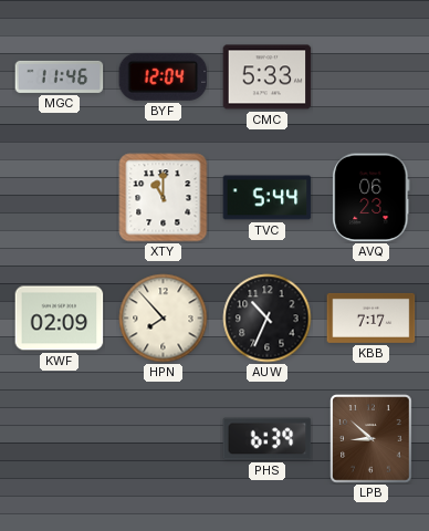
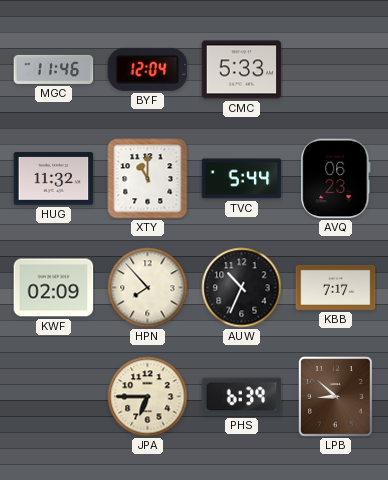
HUG: none -> 11:32
JPA: none -> 6:45
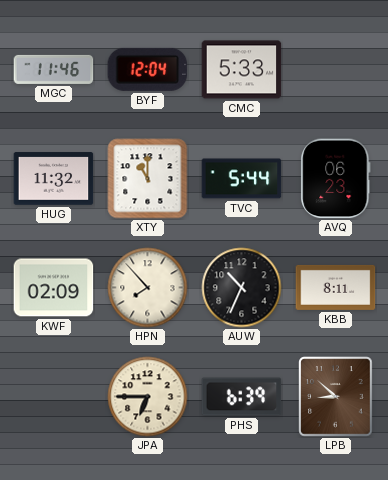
KBB: 7:17 -> 8:11
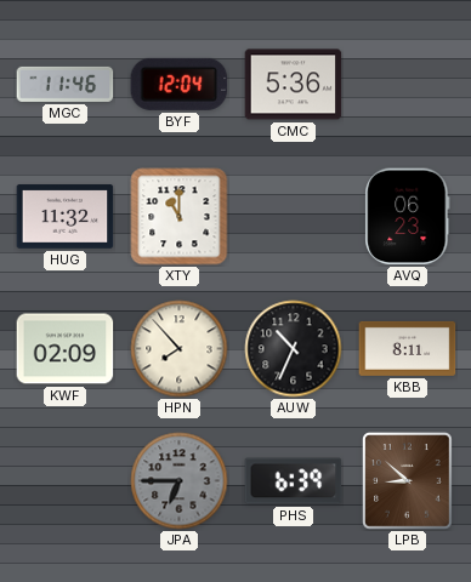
CMC: 5:33 -> 5:36
TVC: 5:44 -> none
JPA dial: cream -> grey
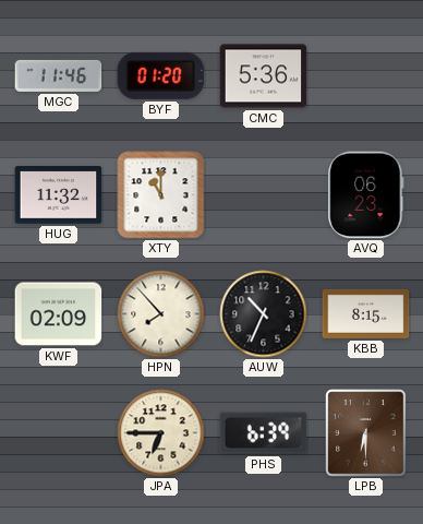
BYF: 12:04 -> 01:20
KBB: 8:11 -> 8:15
JPA dial: grey -> cream
LPB: 8:52 -> 6:30
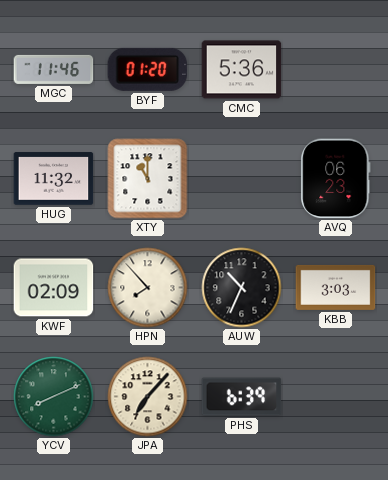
KBB: 8:15 -> 3:03
YCV: none -> 8:11
JPA: 6:45 -> 7:07
LPB: 6:30 -> none
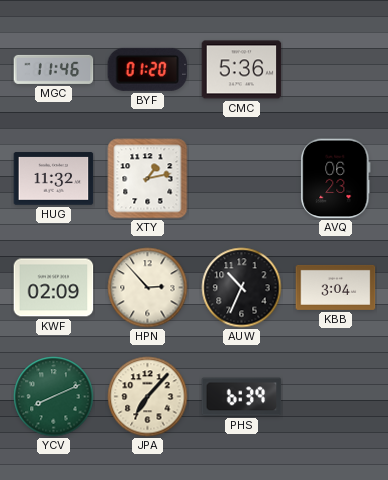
XTY: 11:00 -> 1:13
HPN: 7:53 -> 2:53
KBB: 3:03 -> 3:04
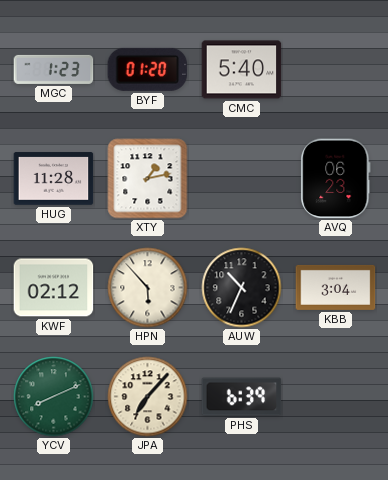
MGC: 11:46 -> 1:23
CMC: 5:36 -> 5:40
HUG: 11:32 -> 11:28
KWF: 02:09 -> 02:12
HPN: 2:53 -> 5:53
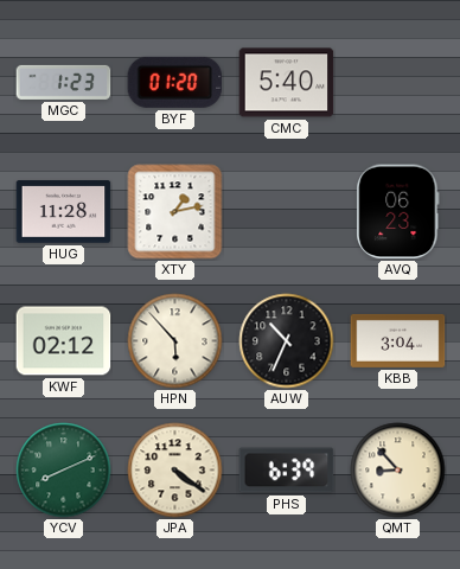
JPA: 7:07 -> 4:21
QMT: none -> 8:53
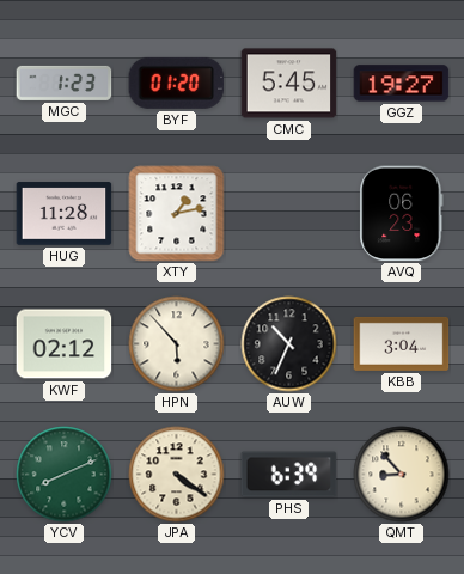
CMC: 5:40 -> 5:45
GGZ: none -> 19:27
